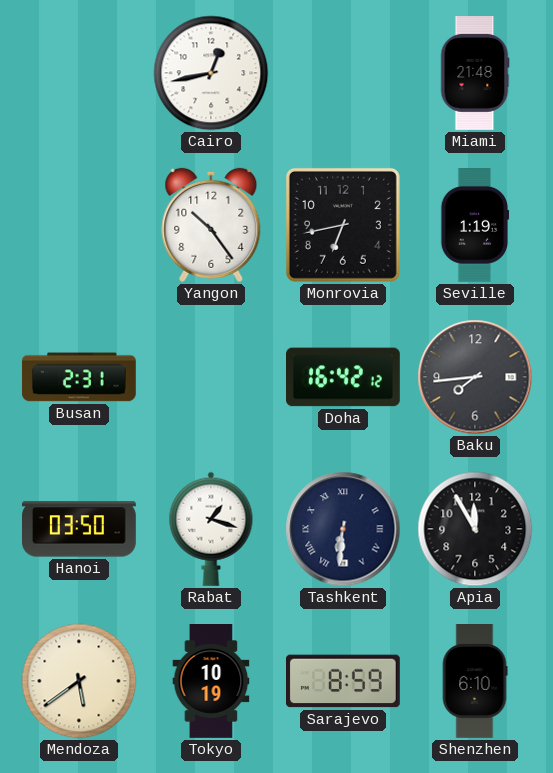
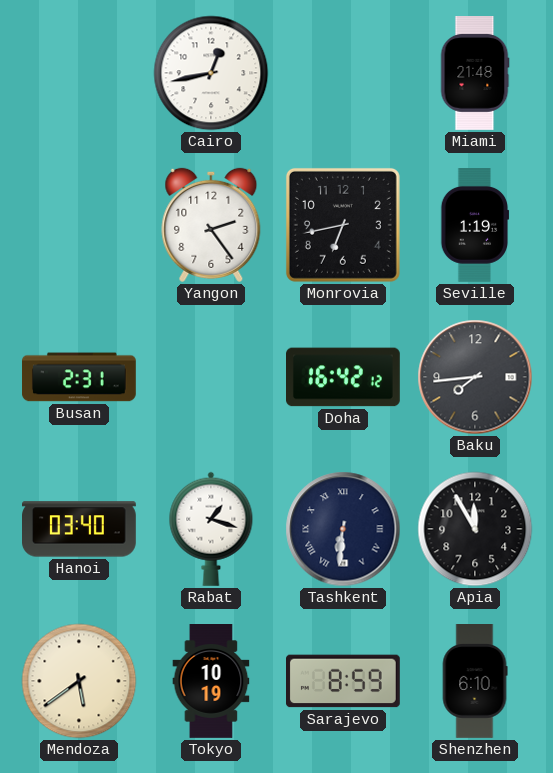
Yangon: 10:24 -> 2:24
Hanoi: 03:50 -> 03:40
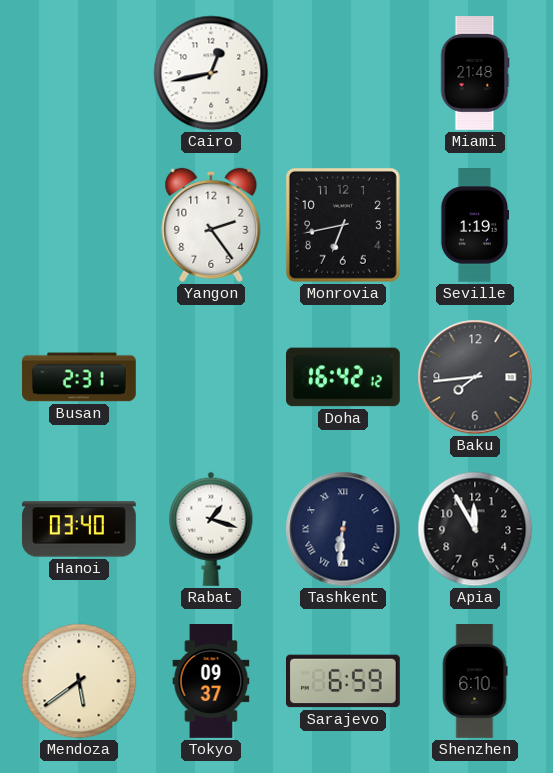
Tokyo: 10:19 -> 09:37
Sarajevo: 8:59 -> 6:59
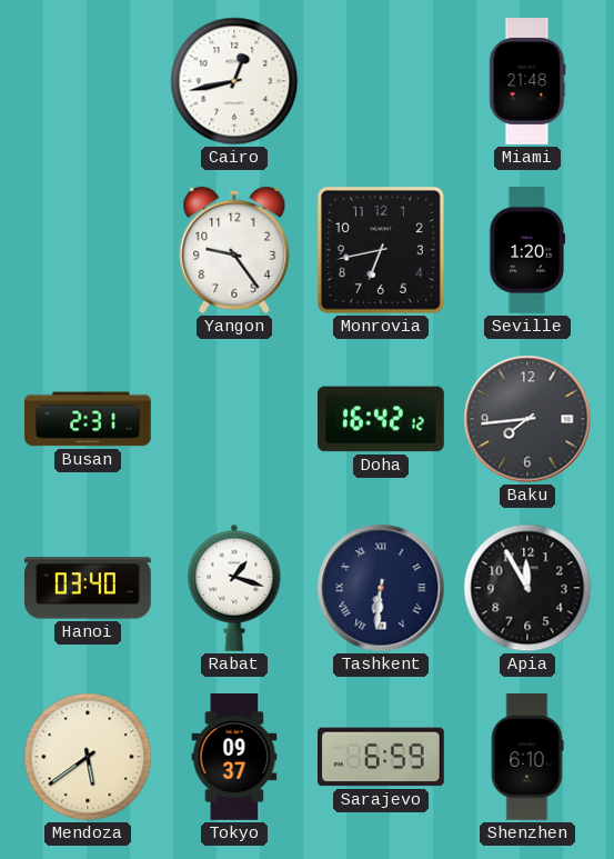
Yangon: 2:24 -> 9:24
Seville: 1:19 -> 1:20
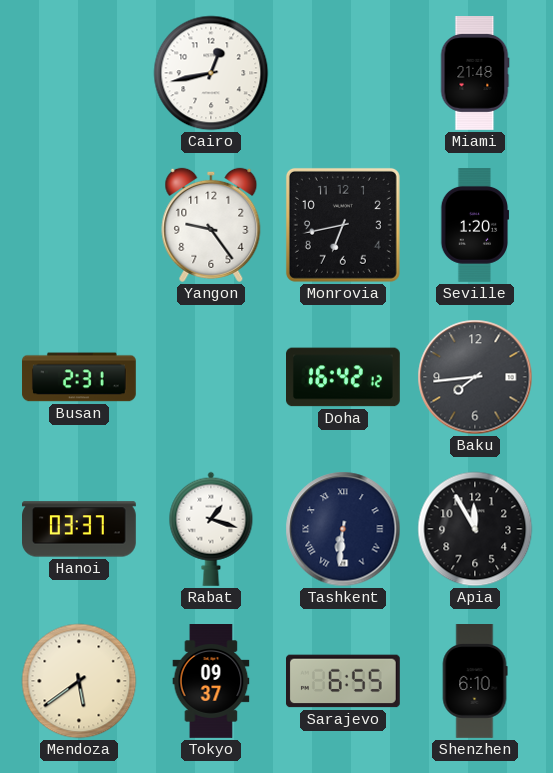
Hanoi: 03:40 -> 03:37
Sarajevo: 6:59 -> 6:55
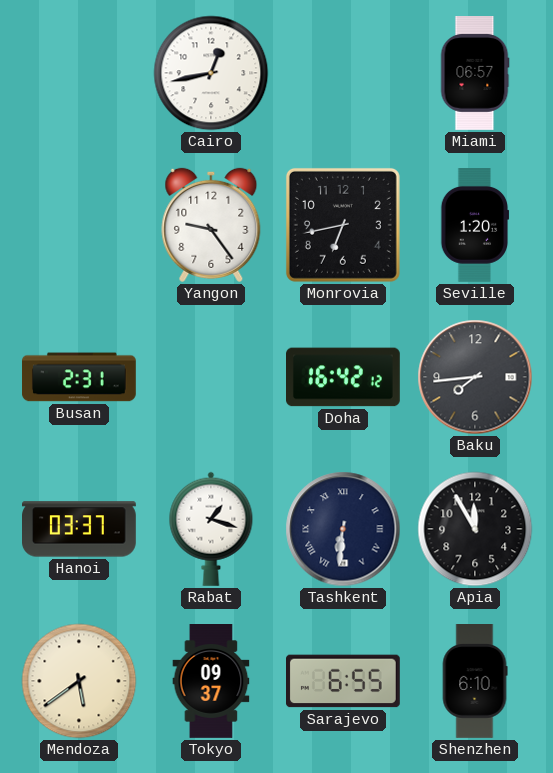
Miami: 21:48 -> 06:57
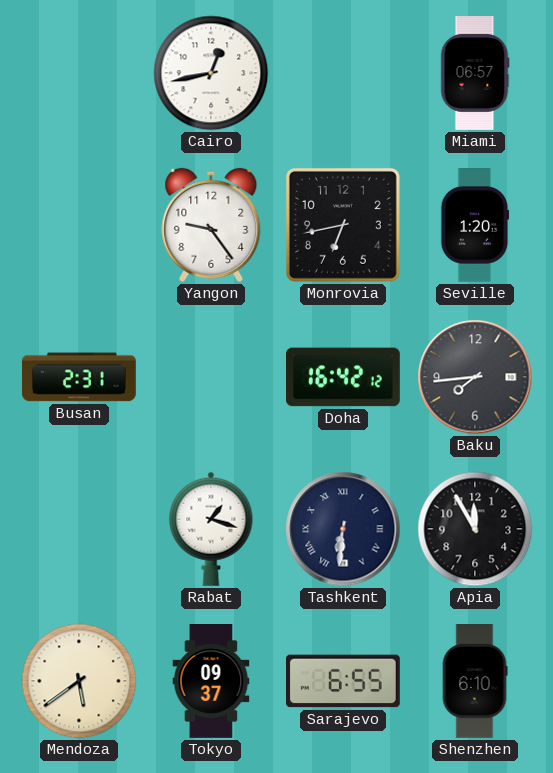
Hanoi: 03:37 -> none
